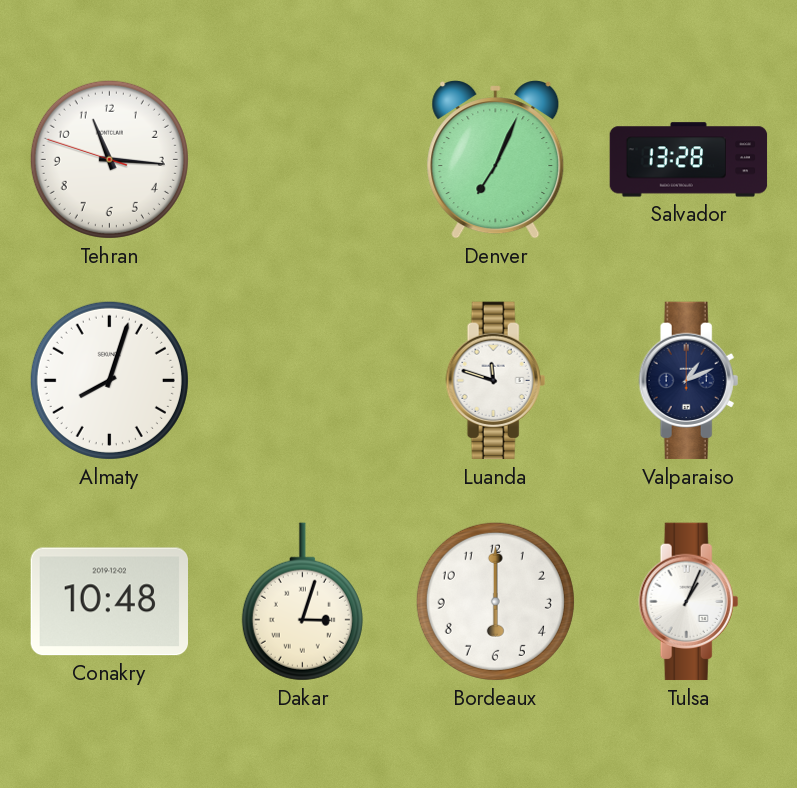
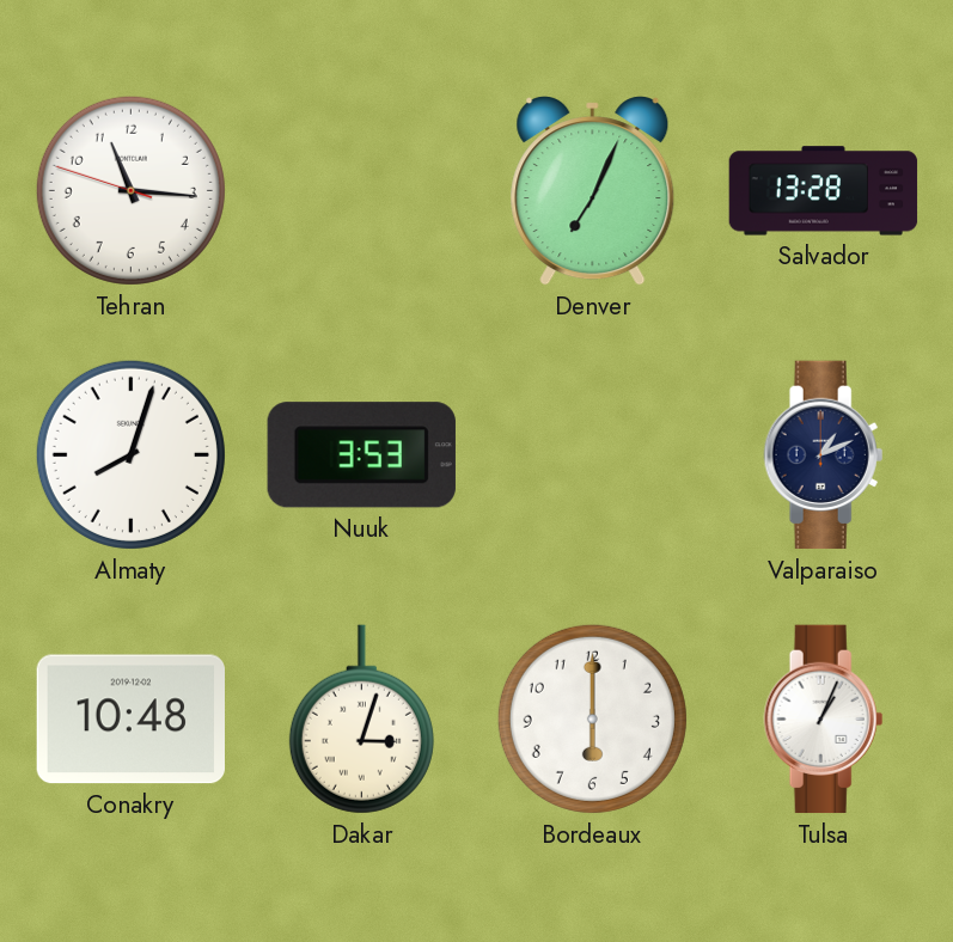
Nuuk: none -> 3:53
Luanda: 11:48 -> none
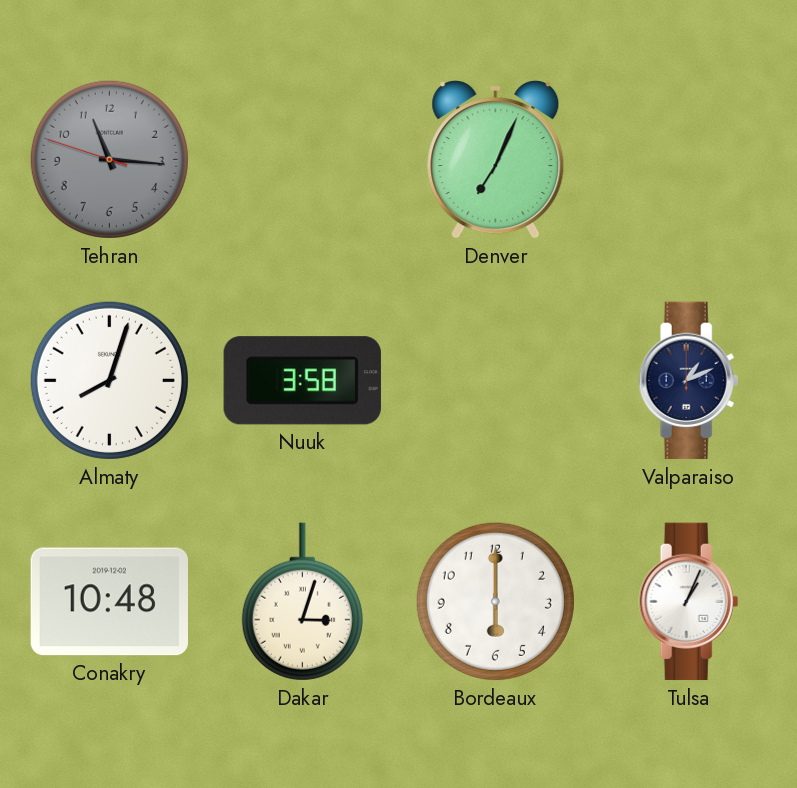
Tehran dial: white -> grey
Salvador: 13:28 -> none
Nuuk: 3:53 -> 3:58
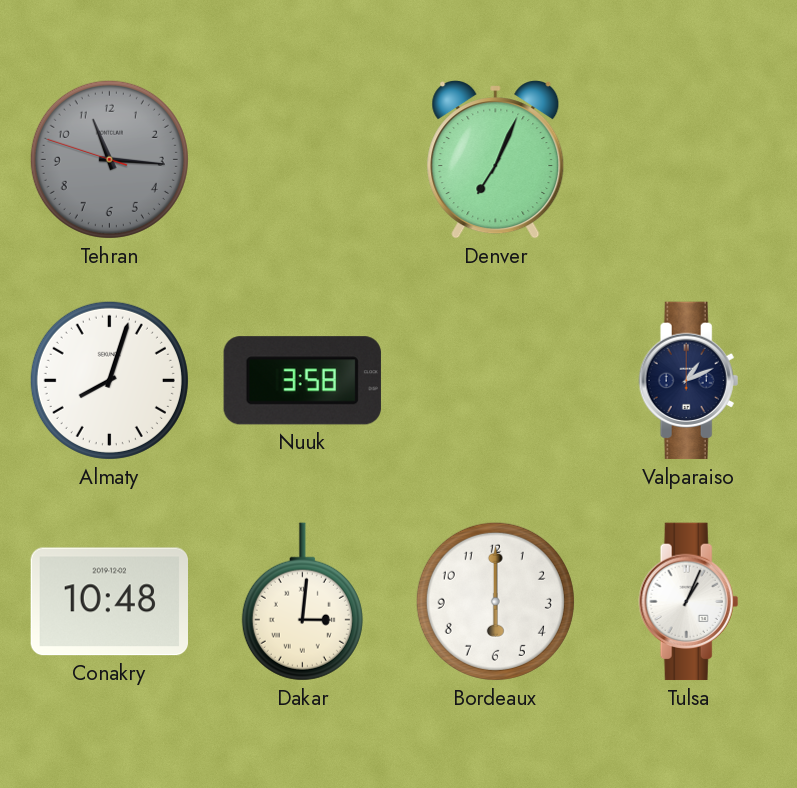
Dakar: 3:03 -> 3:01
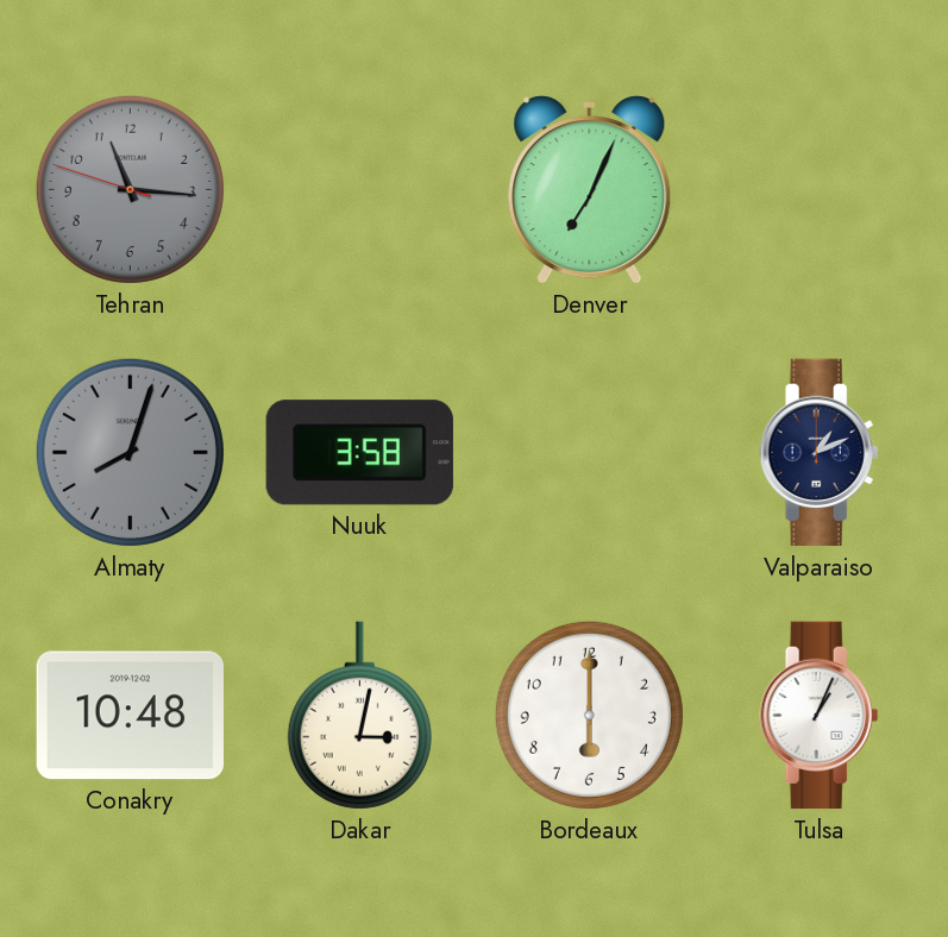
Almaty dial: white -> grey
Dakar: 3:01 -> 3:02
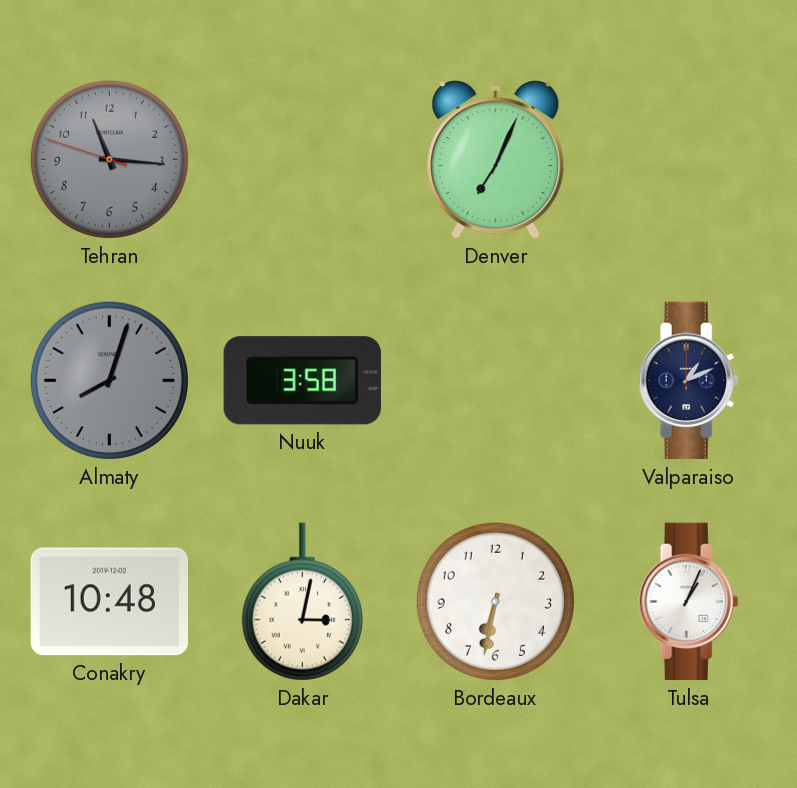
Bordeaux: 6:00 -> 6:32
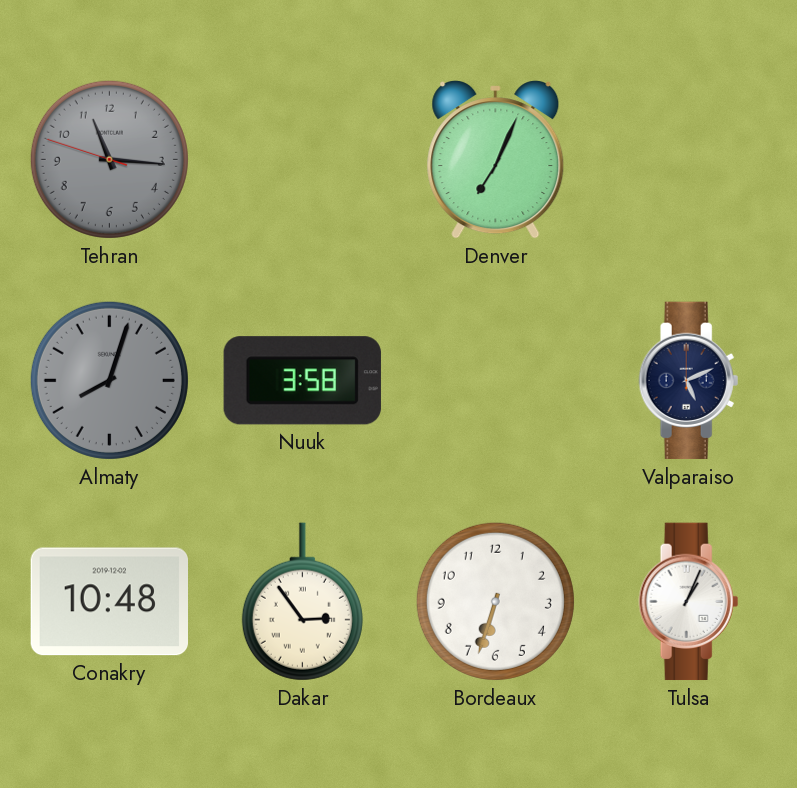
Valparaiso: 1:11 -> 5:11
Dakar: 3:02 -> 2:54
Bordeaux: 6:32 -> 6:33
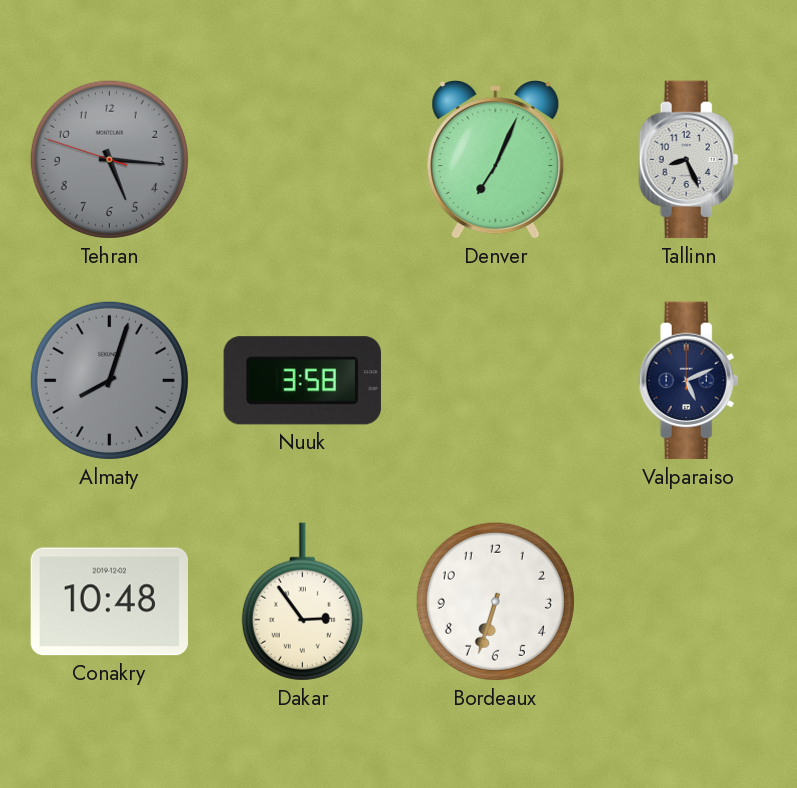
Tehran: 11:15 -> 5:15
Tallinn: none -> 8:26
Tulsa: 1:04 -> none
